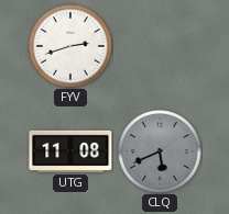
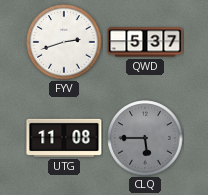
QWD: none -> 5:37
CLQ: 5:41 -> 5:45
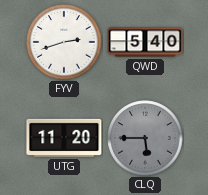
QWD: 5:37 -> 5:40
UTG: 11:08 -> 11:20
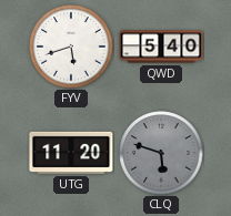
FYV: 2:42 -> 5:42
CLQ: 5:45 -> 5:48
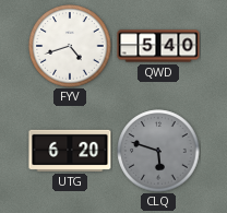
FYV: 5:42 -> 4:42
UTG: 11:20 -> 6:20
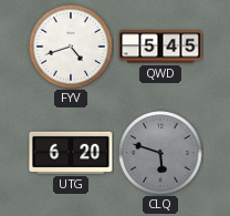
QWD: 5:40 -> 5:45
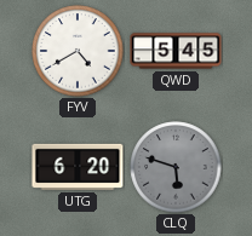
FYV: 4:42 -> 4:40
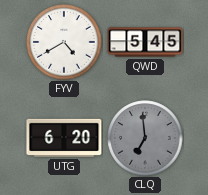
CLQ: 5:48 -> 6:59
